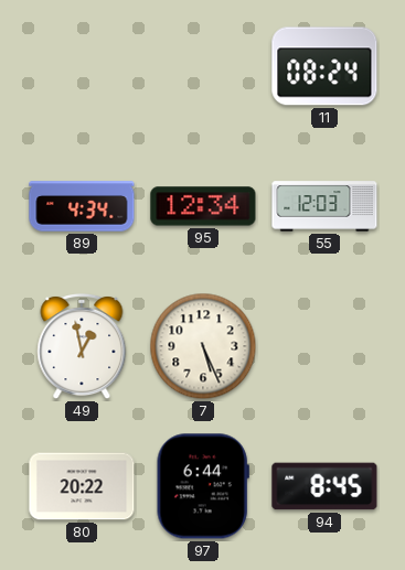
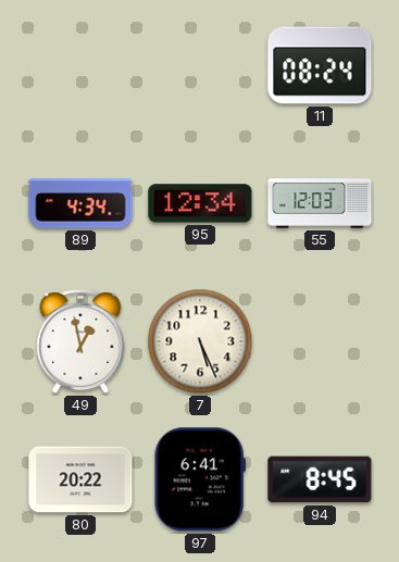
97: 6:44 -> 6:41
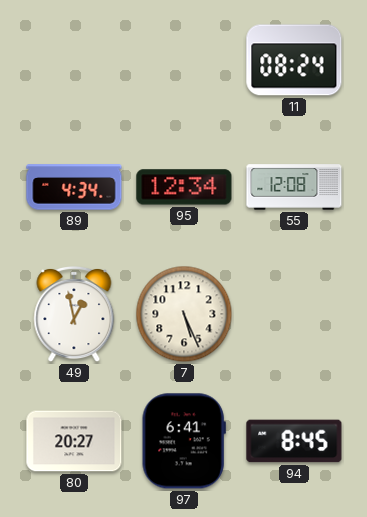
55: 12:03 -> 12:08
80: 20:22 -> 20:27
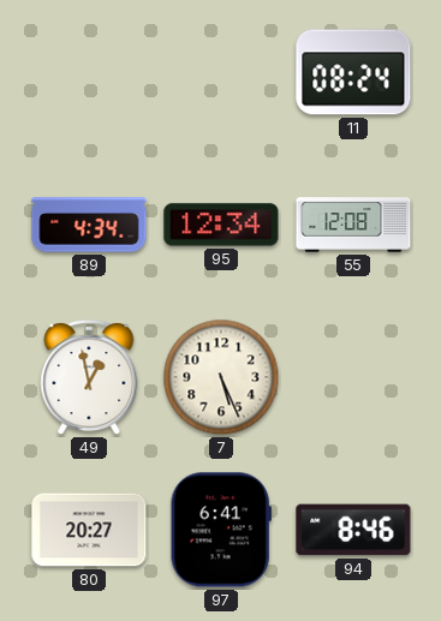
94: 8:45 -> 8:46
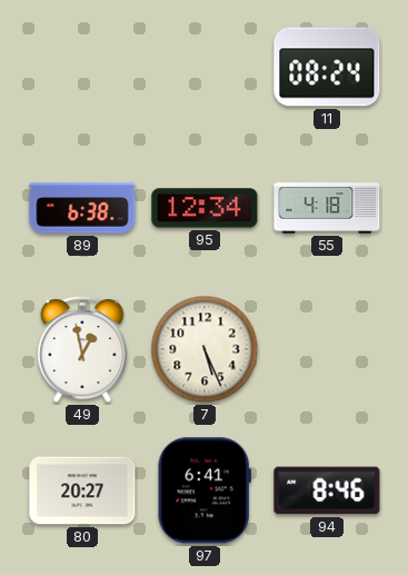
89: 4:34 -> 6:38
55: 12:08 -> 4:18
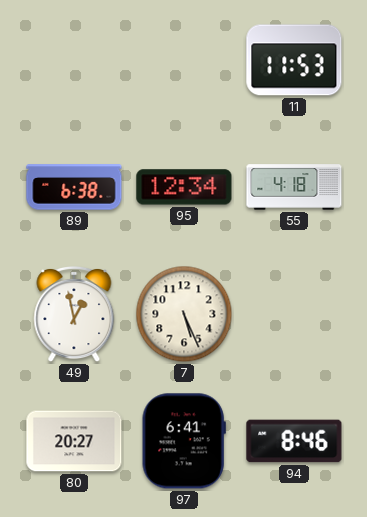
11: 08:24 -> 11:53
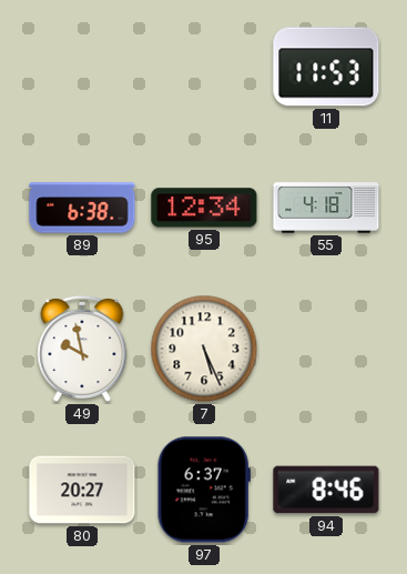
49: 12:58 -> 9:58
97: 6:41 -> 6:37
